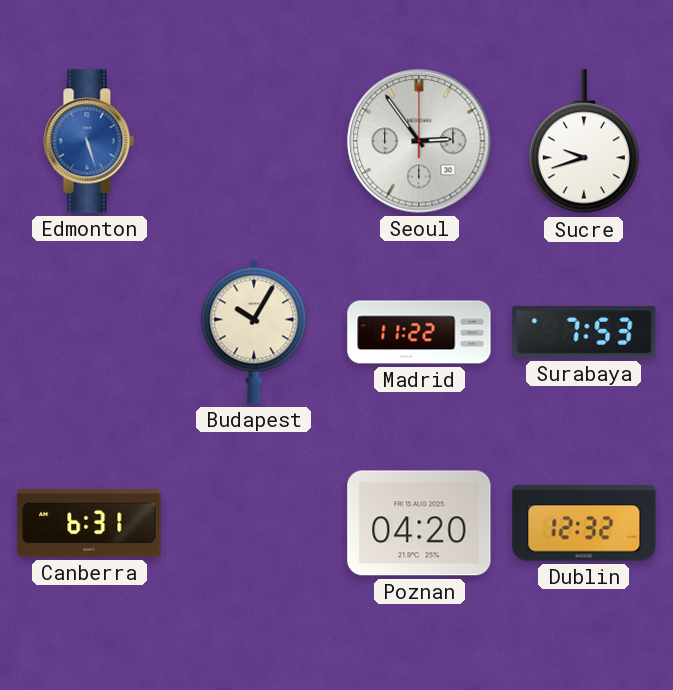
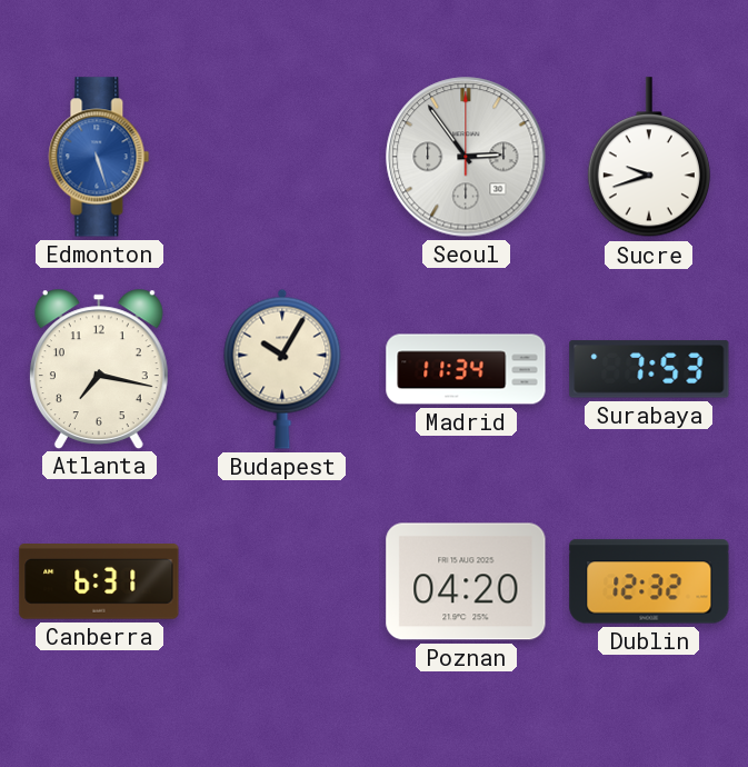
Atlanta: none -> 7:17
Madrid: 11:22 -> 11:34
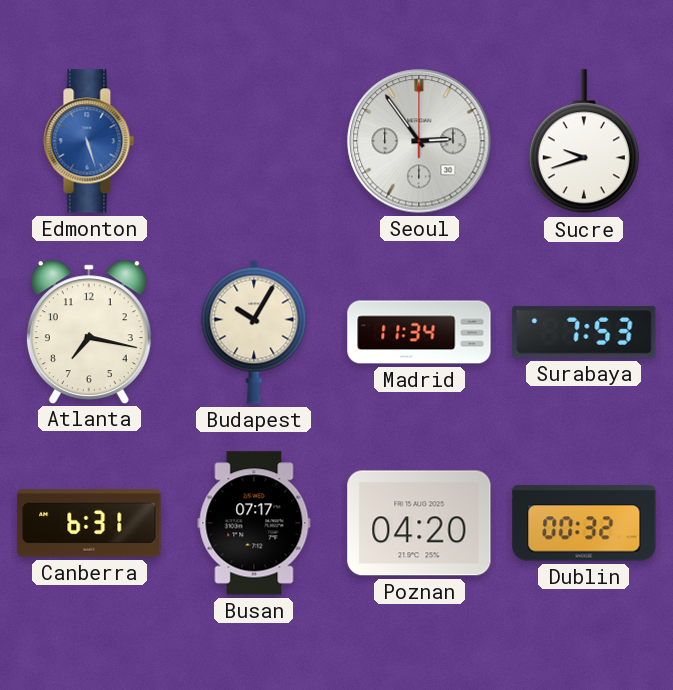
Busan: none -> 07:17
Dublin: 12:32 -> 00:32
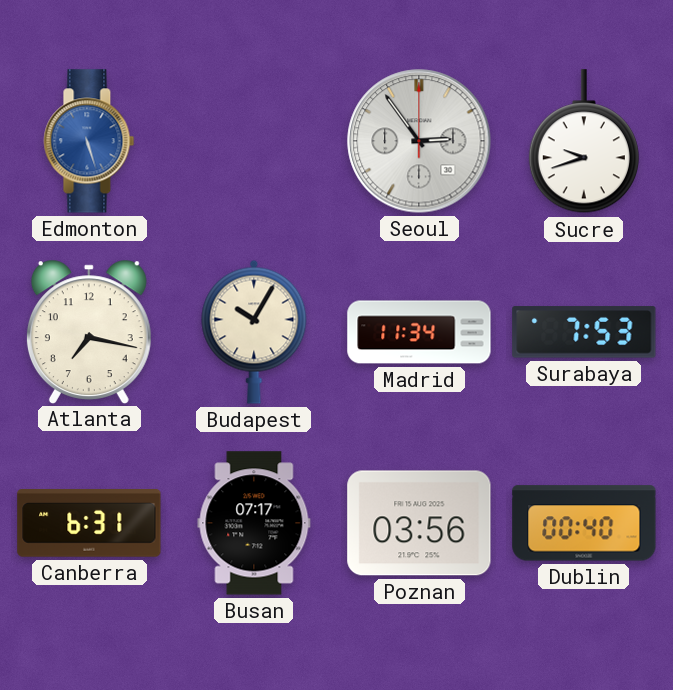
Poznan: 04:20 -> 03:56
Dublin: 00:32 -> 00:40
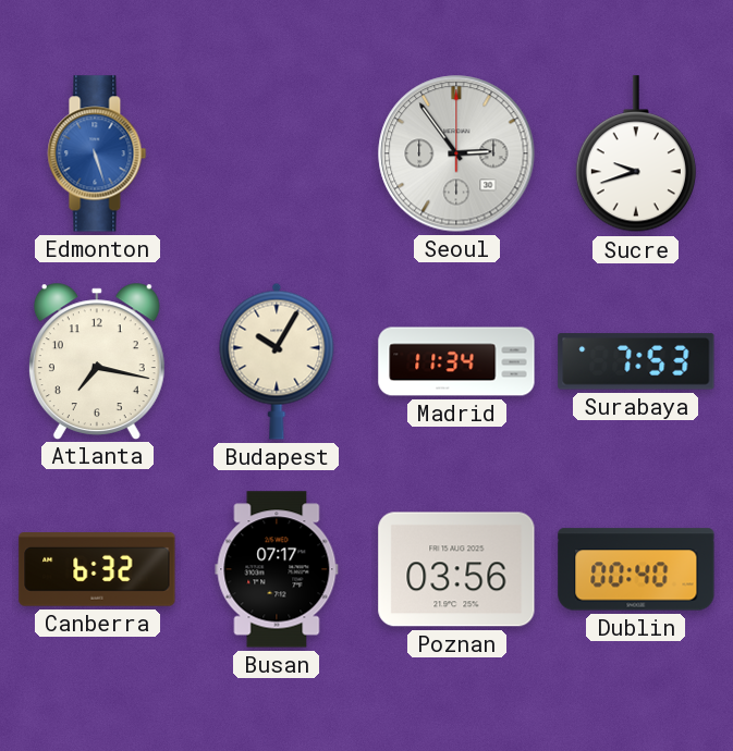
Canberra: 6:31 -> 6:32
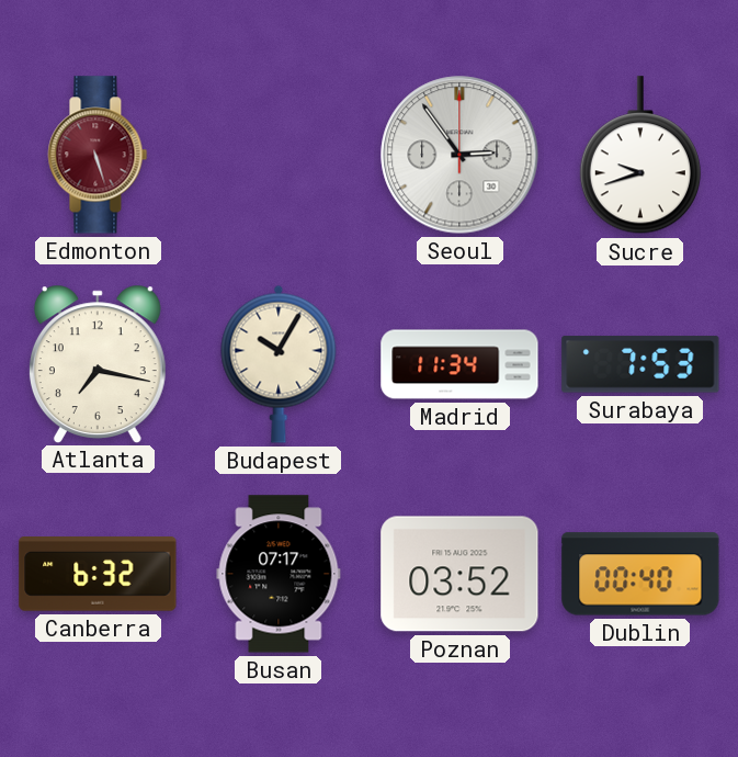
Edmonton dial: blue -> burgundy
Poznan: 03:56 -> 03:52
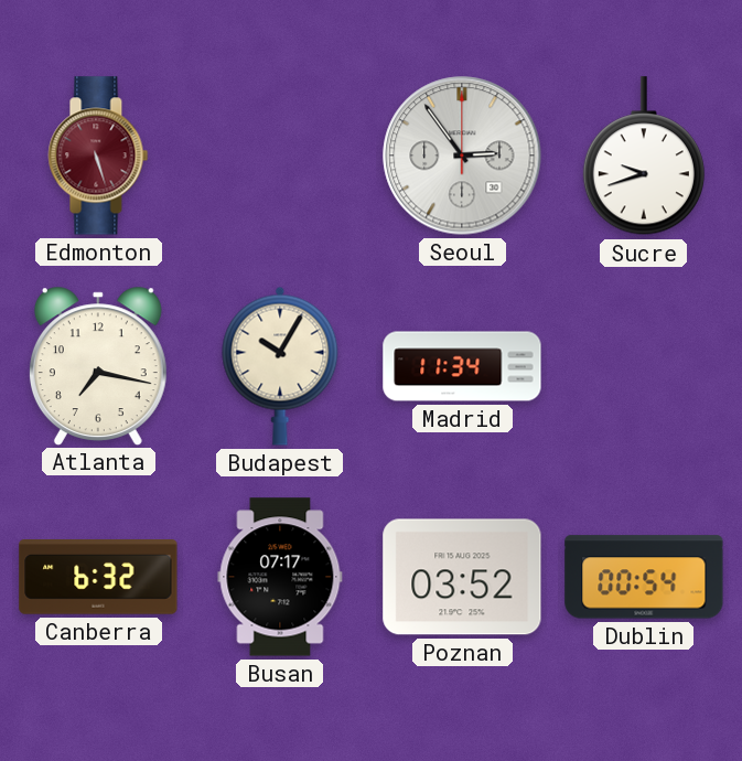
Surabaya: 7:53 -> none
Dublin: 00:40 -> 00:54
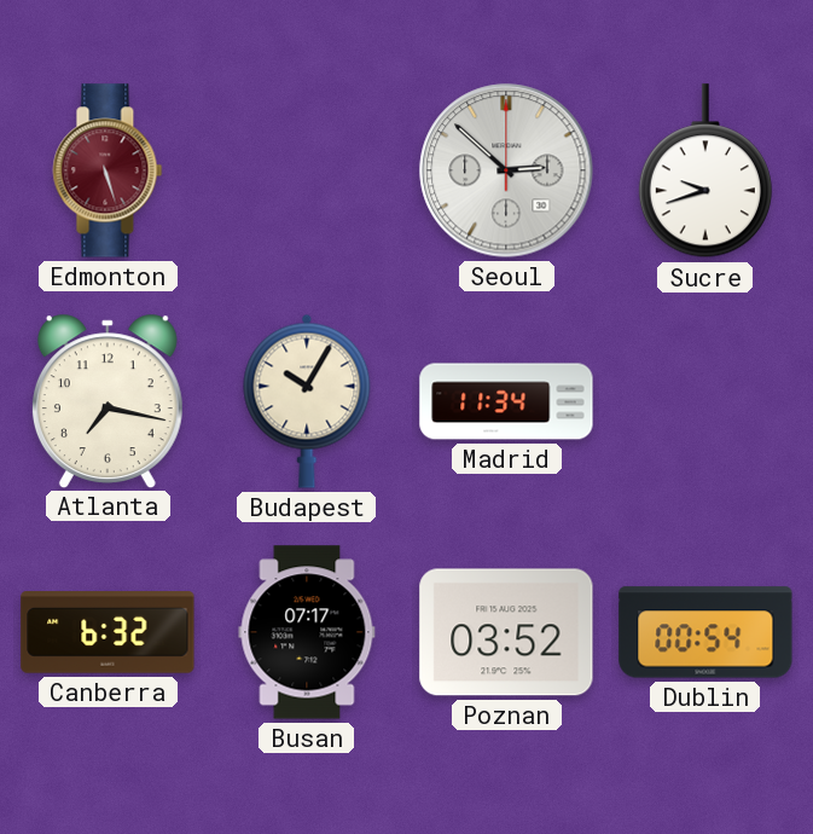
Seoul: 2:54 -> 2:52
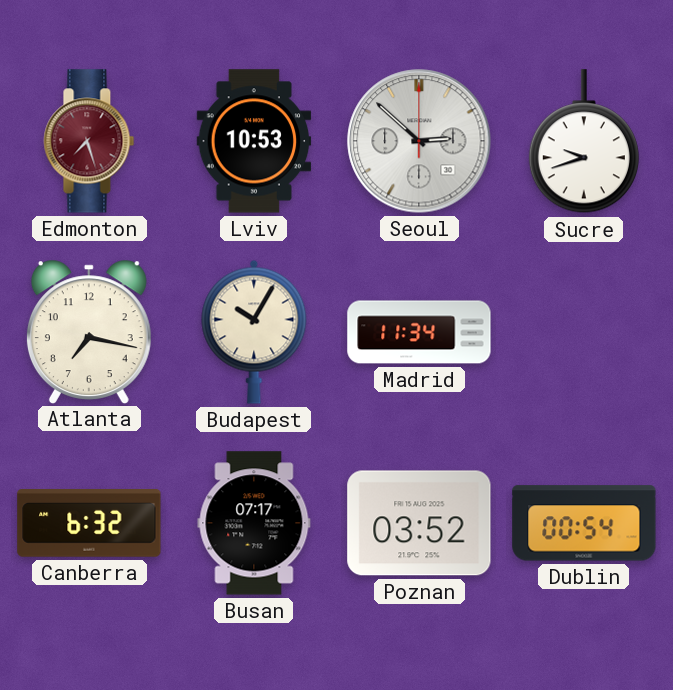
Edmonton: 5:27 -> 7:27
Lviv: none -> 10:53
